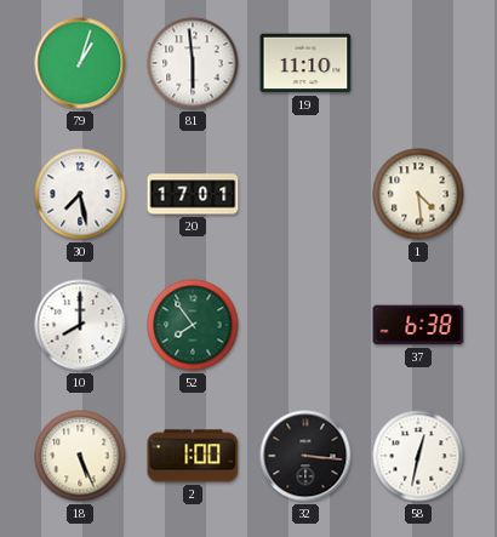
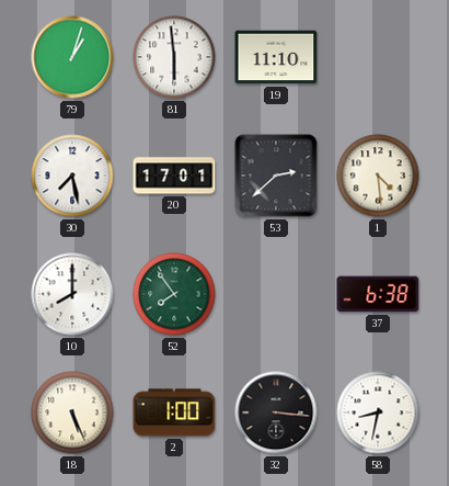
53: none -> 2:38
58: 12:32 -> 8:32
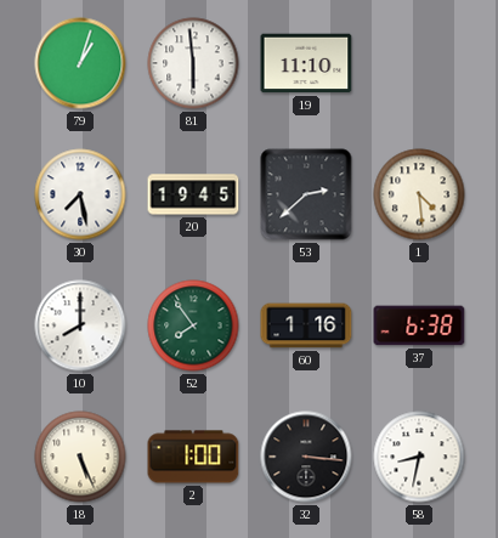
20: 17:01 -> 19:45
60: none -> 1:16
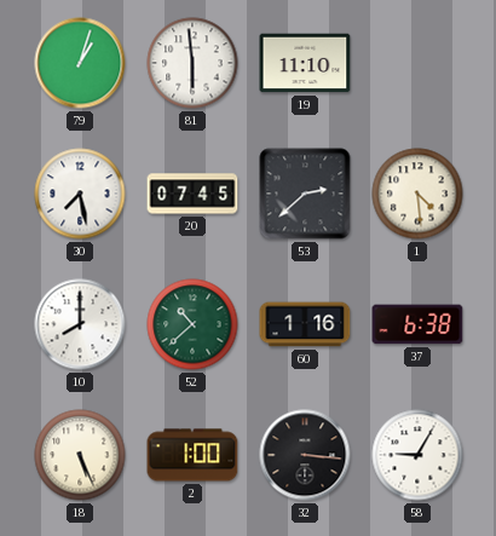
20: 19:45 -> 07:45
52: 7:54 -> 10:38
58: 8:32 -> 9:05
